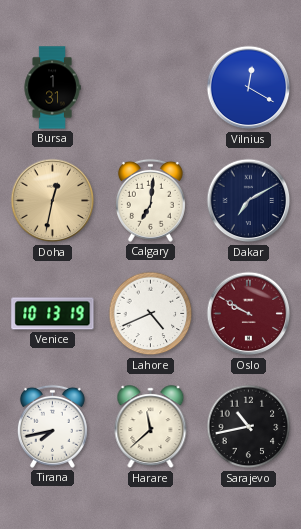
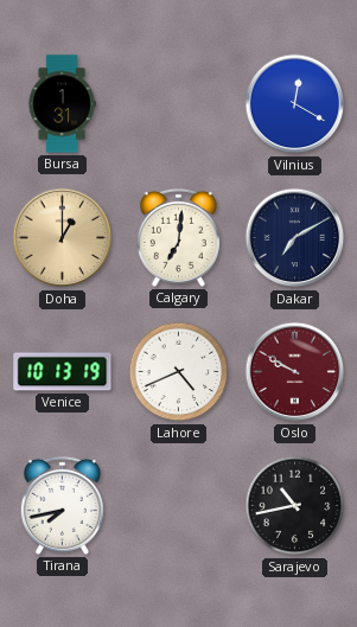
Doha: 12:32 -> 1:00
Harare: 11:38 -> none
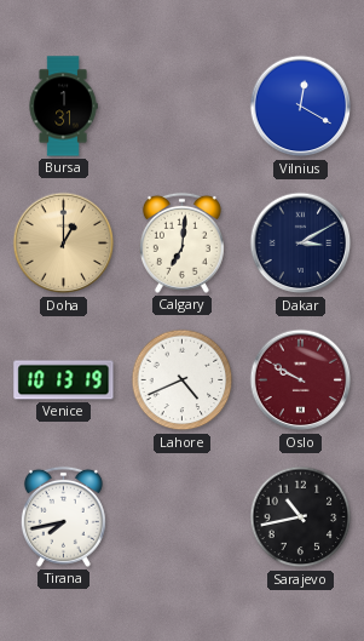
Dakar: 7:10 -> 3:10
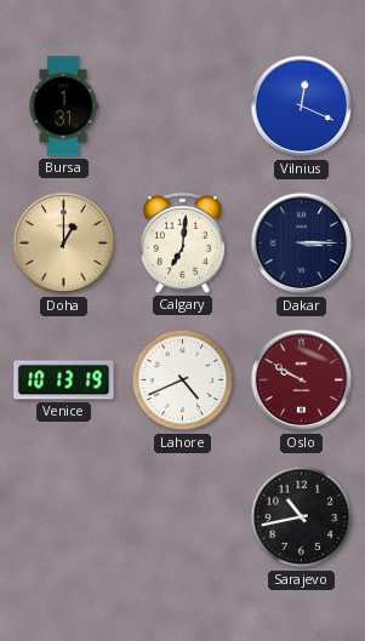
Vilnius: 12:20 -> 12:19
Dakar: 3:10 -> 3:15
Tirana: 7:43 -> none
